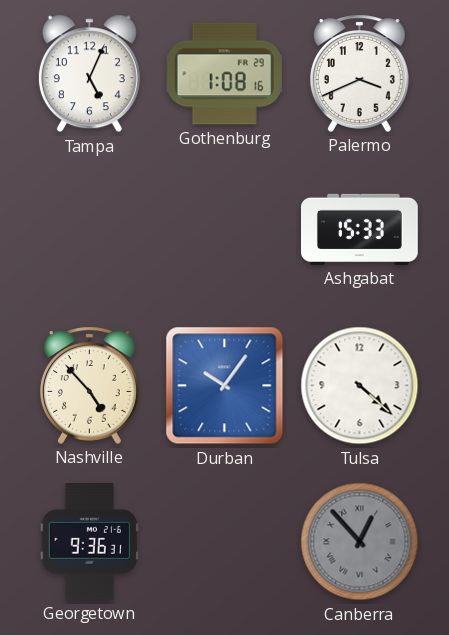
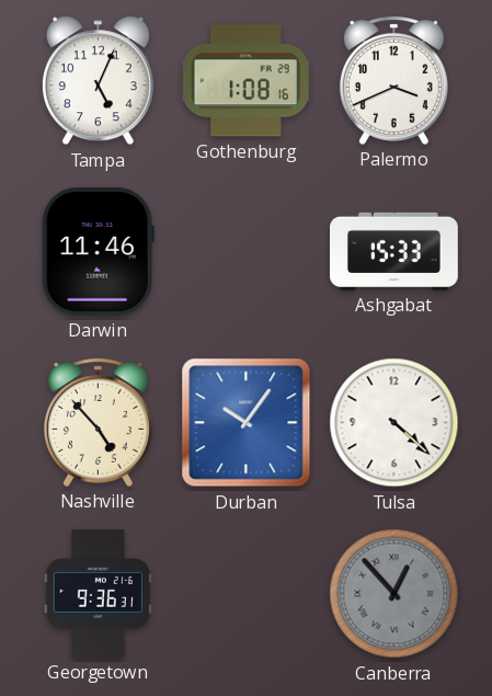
Darwin: none -> 11:46
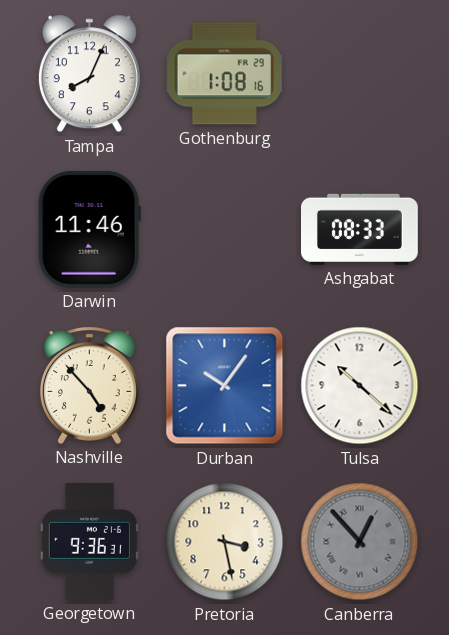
Tampa: 5:04 -> 8:04
Palermo: 3:41 -> none
Ashgabat: 15:33 -> 08:33
Tulsa: 4:22 -> 10:22
Pretoria: none -> 3:28
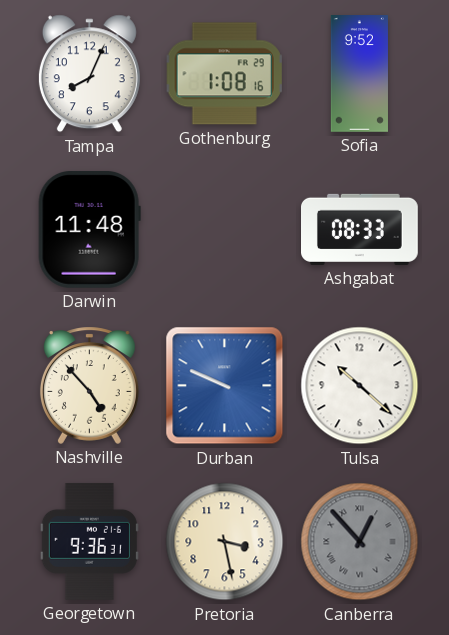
Sofia: none -> 9:52
Darwin: 11:46 -> 11:48
Durban: 10:06 -> 9:49
